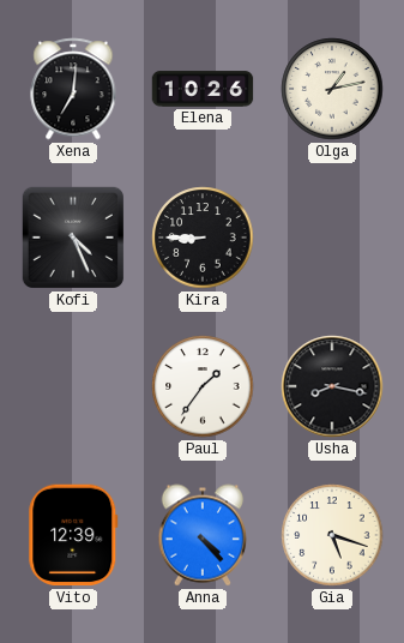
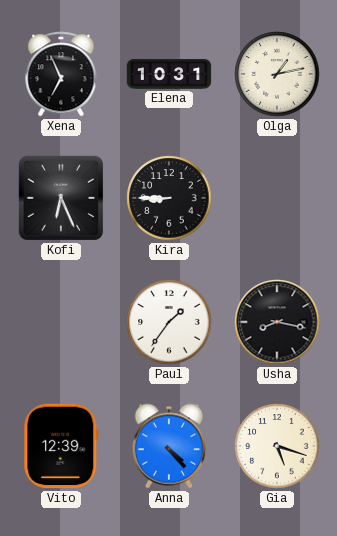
Xena: 7:01 -> 6:56
Elena: 10:26 -> 10:31
Kofi: 4:26 -> 6:26
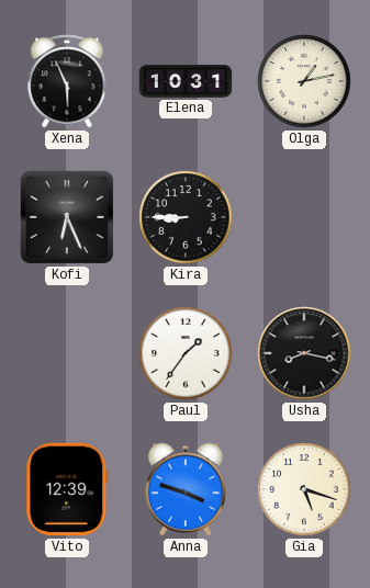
Xena: 6:56 -> 5:56
Anna: 4:23 -> 3:48
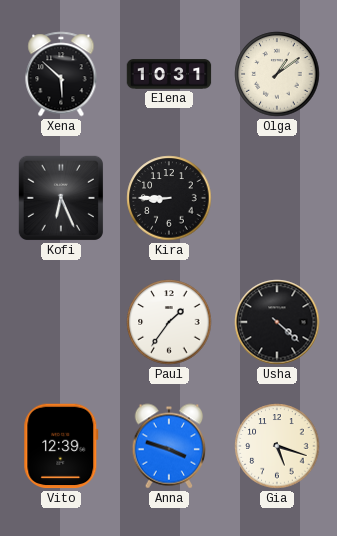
Xena: 5:56 -> 5:52
Olga: 1:13 -> 1:09
Usha: 8:17 -> 4:22
